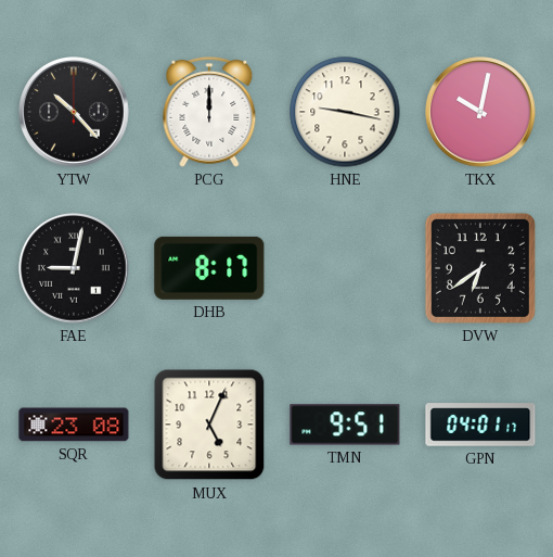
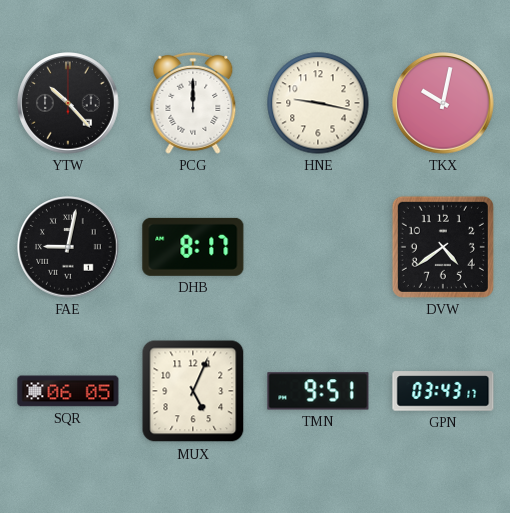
DVW: 6:39 -> 4:39
SQR: 23:08 -> 06:05
GPN: 04:01 -> 03:43
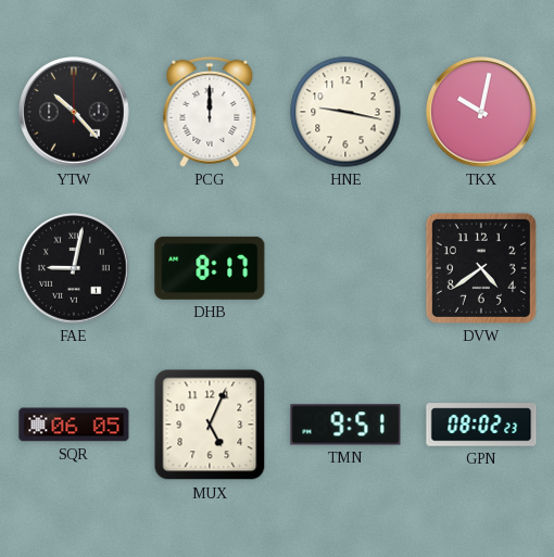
GPN: 03:43 -> 08:02
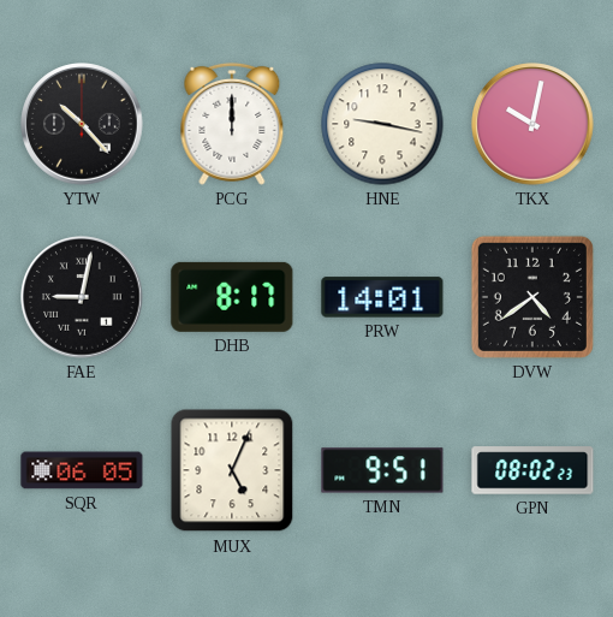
PRW: none -> 14:01
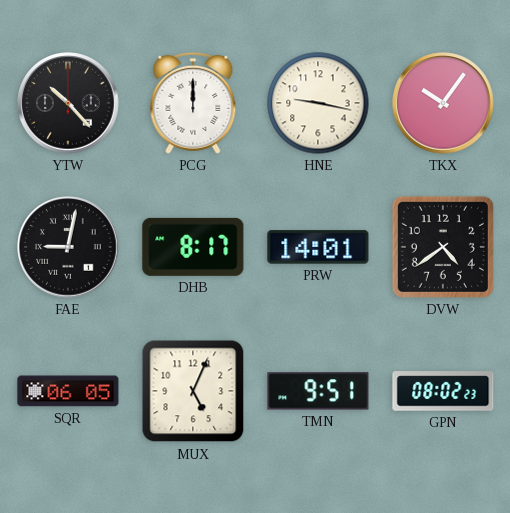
TKX: 10:02 -> 10:06
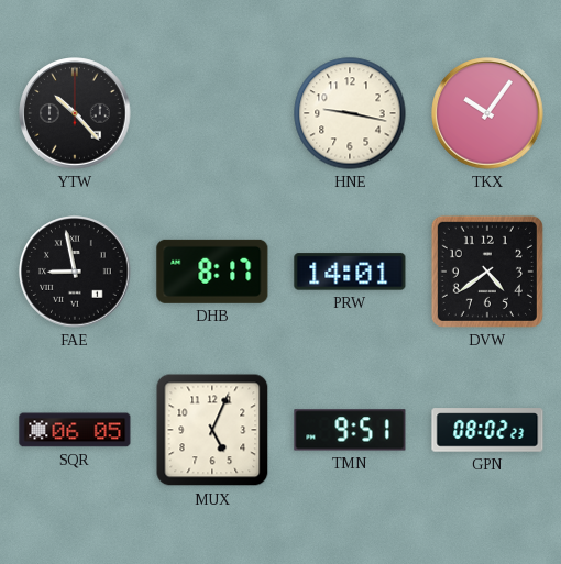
PCG: 12:00 -> none
FAE: 9:02 -> 8:58
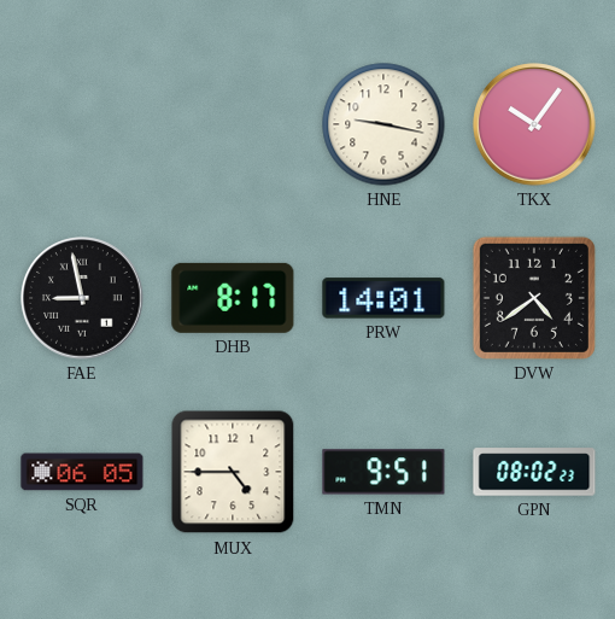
YTW: 10:23 -> none
MUX: 5:04 -> 4:45
